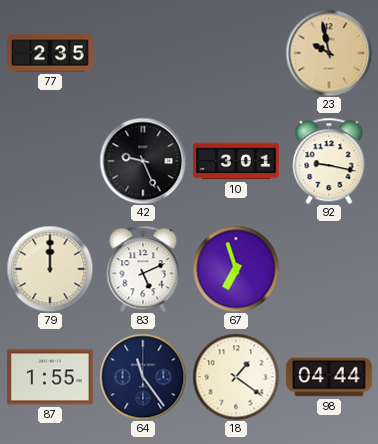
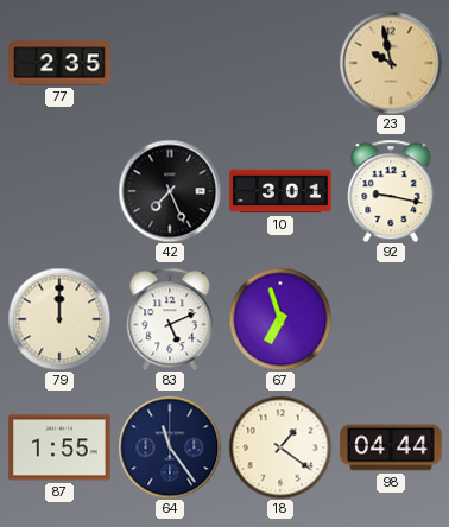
42: 9:26 -> 7:26
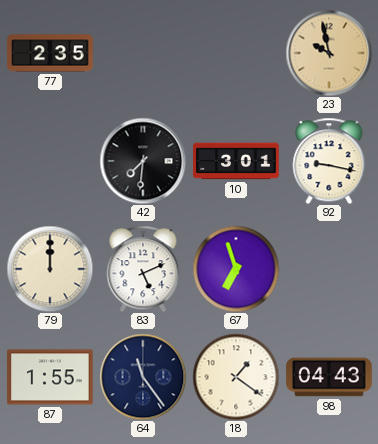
42: 7:26 -> 7:31
98: 04:44 -> 04:43
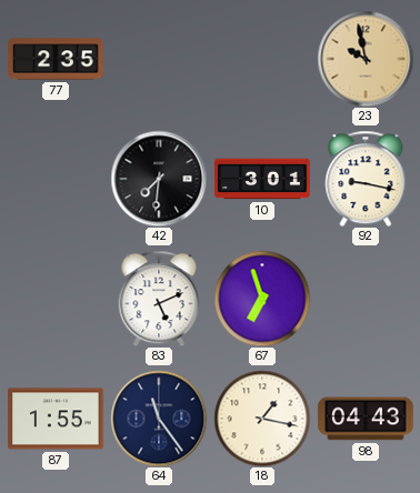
79: 12:00 -> none
18: 1:21 -> 1:17
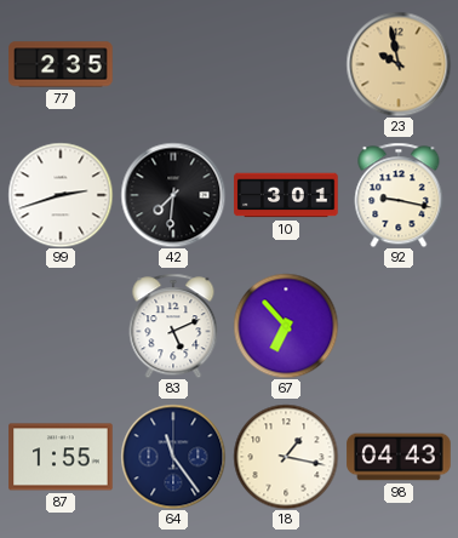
99: none -> 2:42
67: 6:57 -> 6:53
